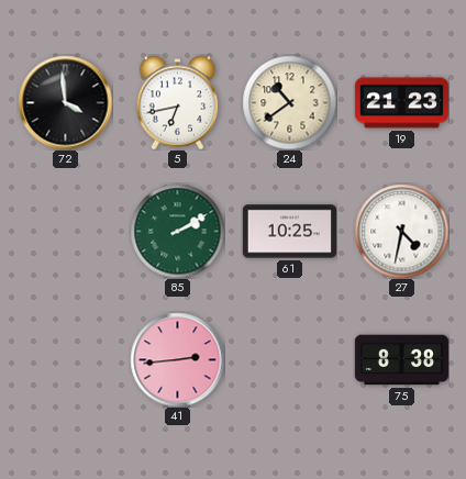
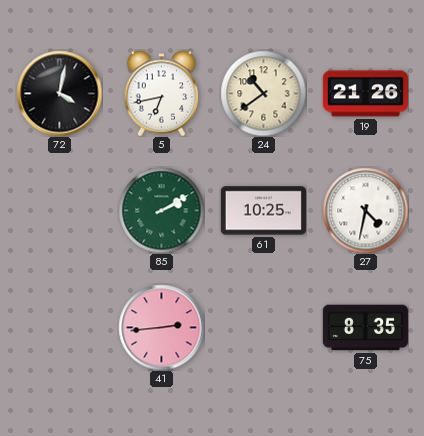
72: 3:59 -> 4:02
19: 21:23 -> 21:26
75: 8:38 -> 8:35
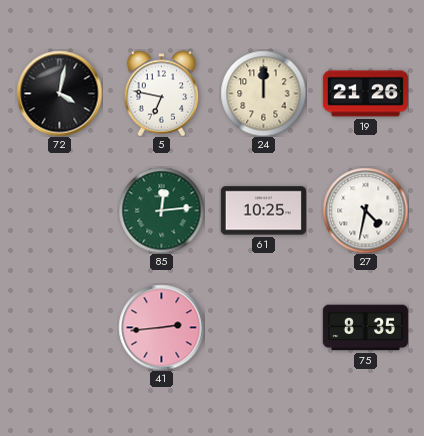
5: 6:43 -> 6:47
24: 10:39 -> 12:00
85: 2:10 -> 12:14
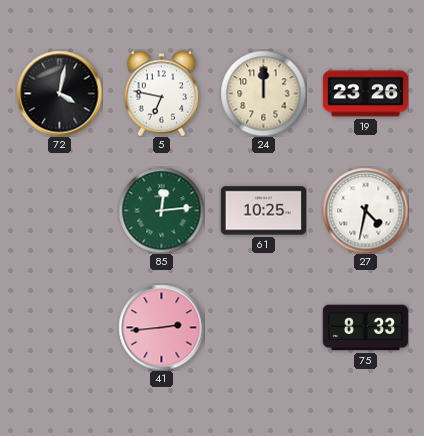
19: 21:26 -> 23:26
75: 8:35 -> 8:33
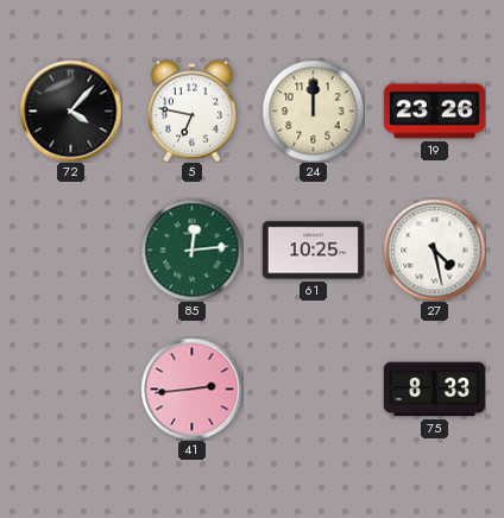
72: 4:02 -> 4:07
27: 4:32 -> 4:28
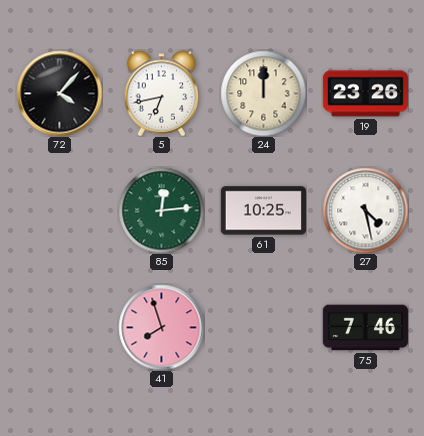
5: 6:47 -> 6:43
41: 2:44 -> 7:57
75: 8:33 -> 7:46
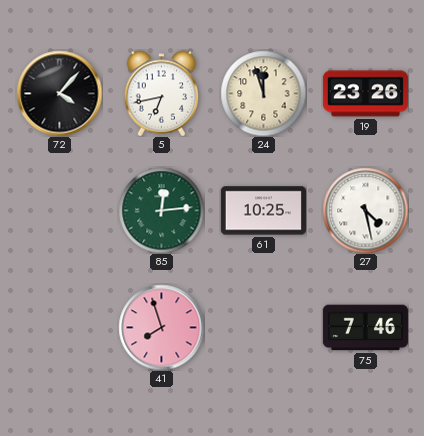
24: 12:00 -> 11:57
